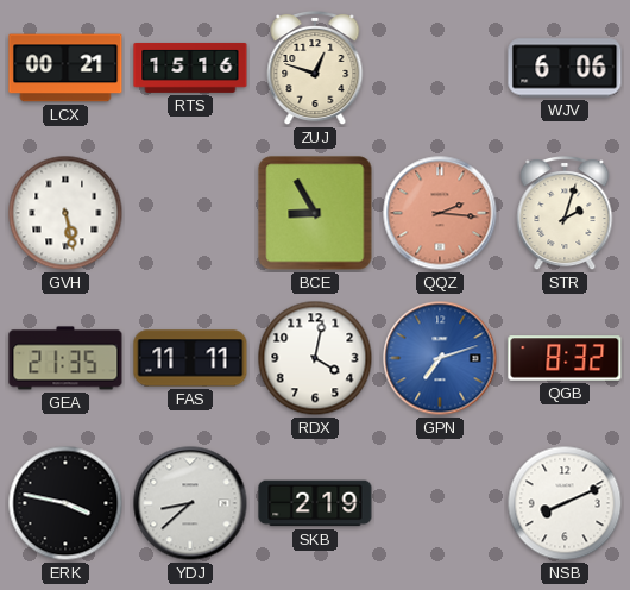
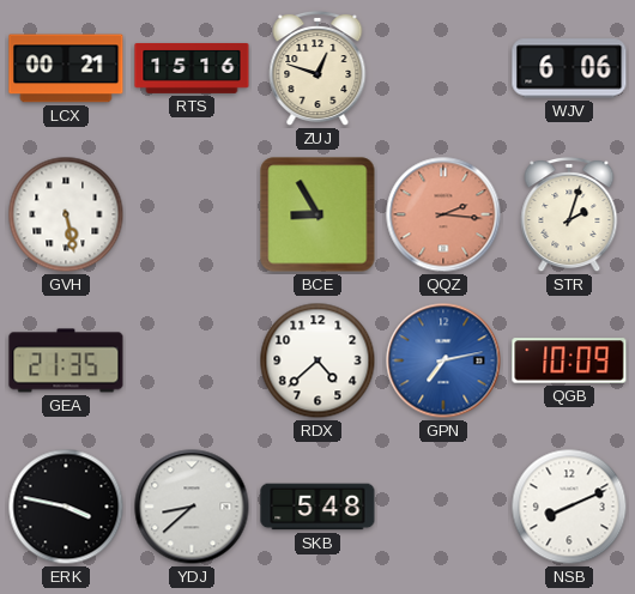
FAS: 11:11 -> none
RDX: 4:02 -> 4:38
GPN: 7:12 -> 7:13
QGB: 8:32 -> 10:09
SKB: 2:19 -> 5:48
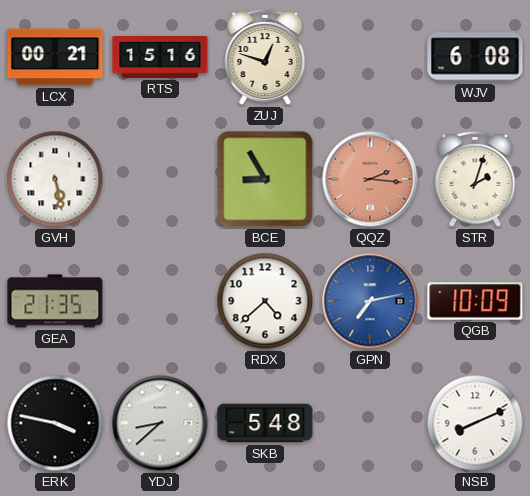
WJV: 6:06 -> 6:08
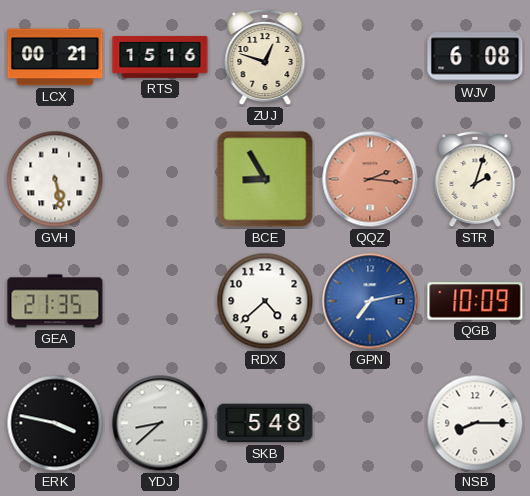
NSB: 8:11 -> 8:15
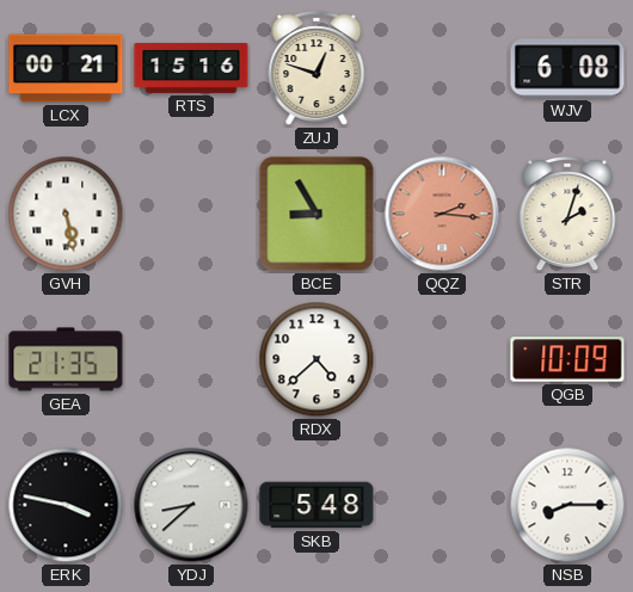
GPN: 7:13 -> none
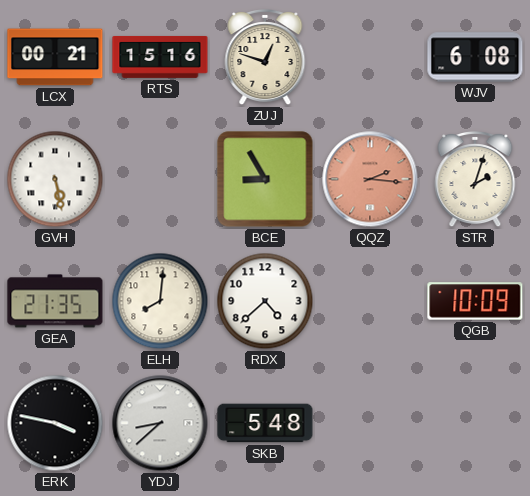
ELH: none -> 8:01
NSB: 8:15 -> none
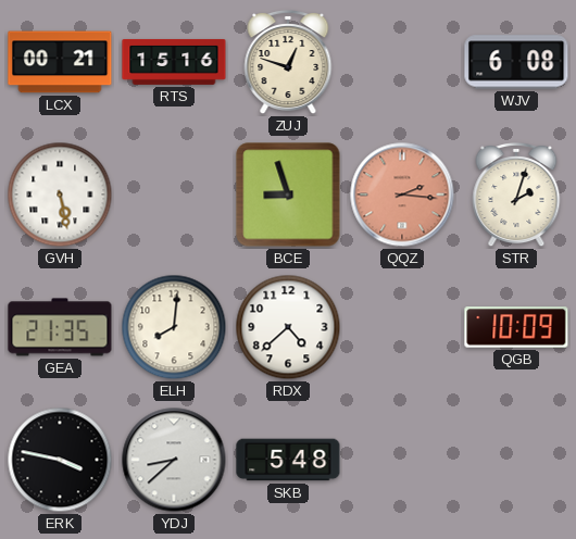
BCE: 8:55 -> 8:57
